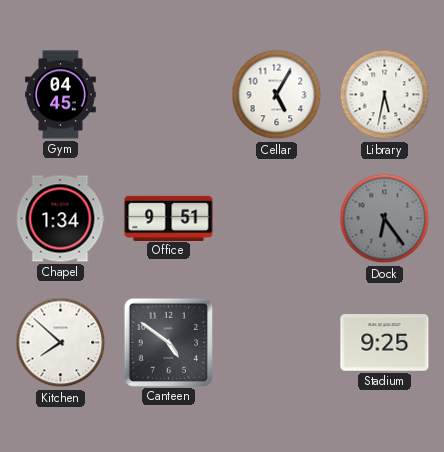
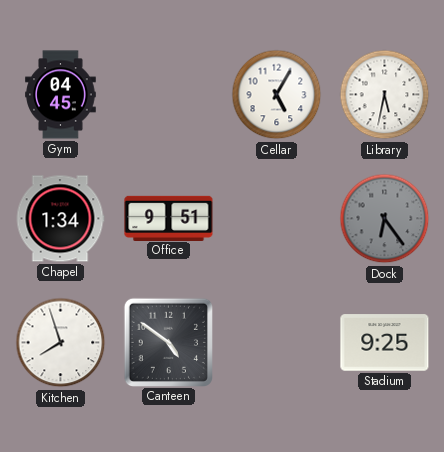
Kitchen: 7:52 -> 7:57
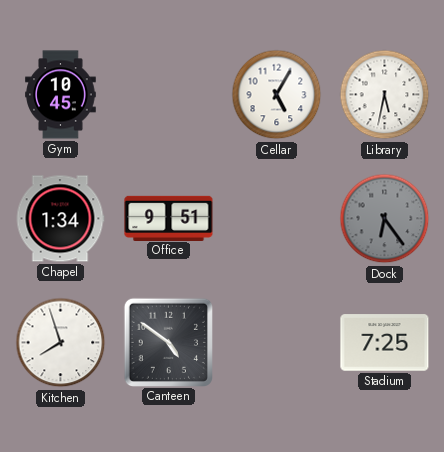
Gym: 04:45 -> 10:45
Stadium: 9:25 -> 7:25
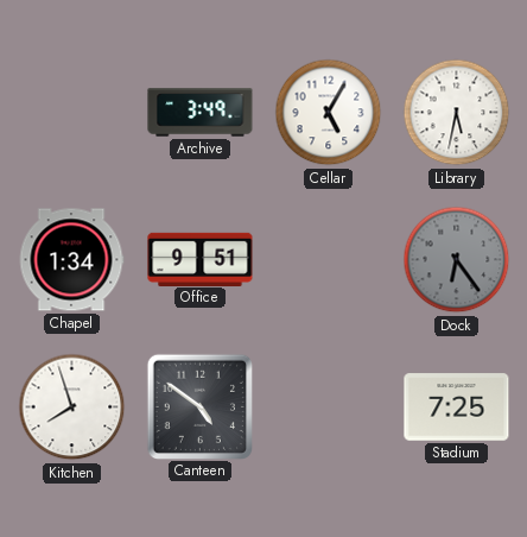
Gym: 10:45 -> none
Archive: none -> 3:49
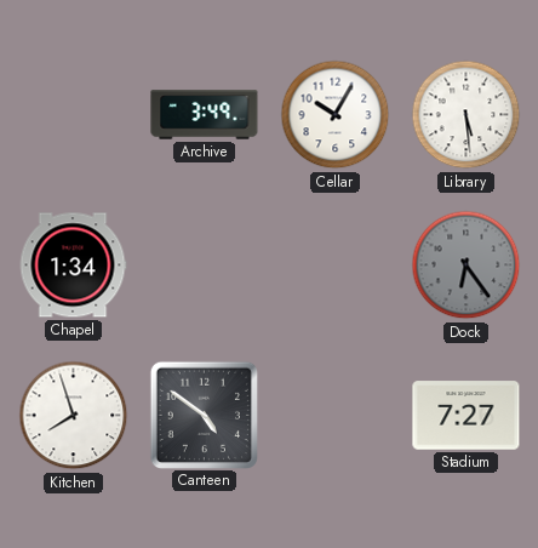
Cellar: 5:05 -> 10:05
Library: 5:32 -> 5:29
Office: 9:51 -> none
Stadium: 7:25 -> 7:27
